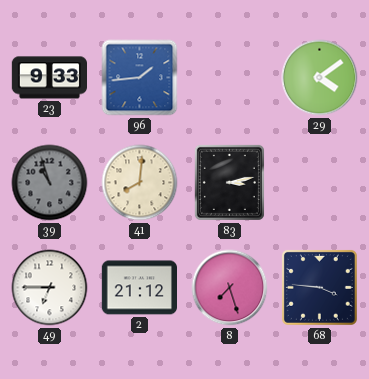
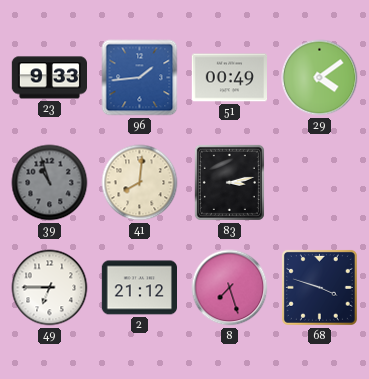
51: none -> 00:49
68: 3:46 -> 3:48
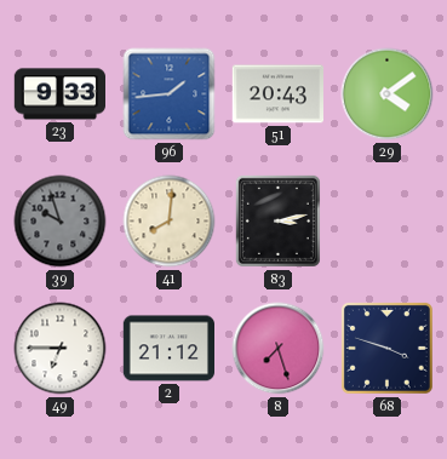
51: 00:49 -> 20:43
39: 10:57 -> 9:57
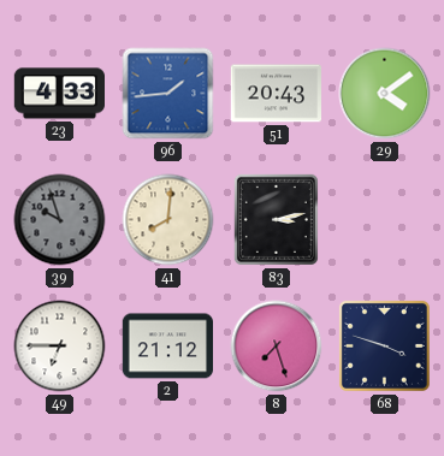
23: 9:33 -> 4:33
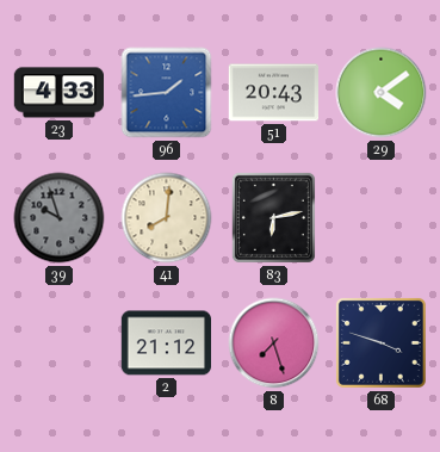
83: 3:13 -> 6:13
49: 6:45 -> none
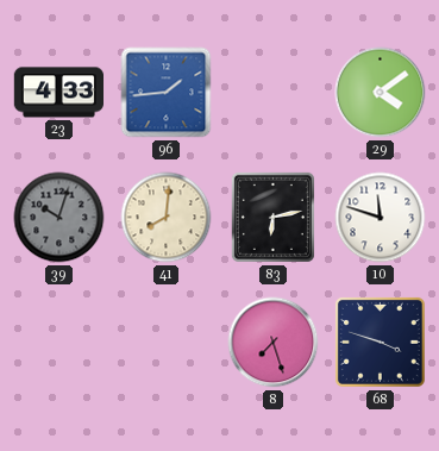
51: 20:43 -> none
39: 9:57 -> 10:03
10: none -> 11:48
2: 21:12 -> none
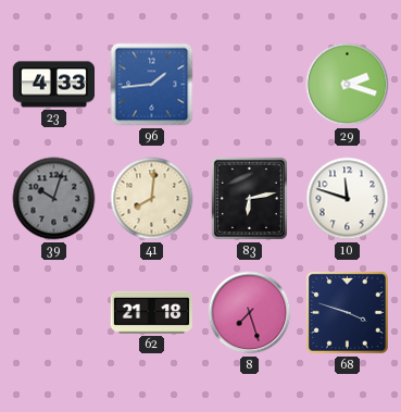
29: 4:09 -> 2:18
62: none -> 21:18
